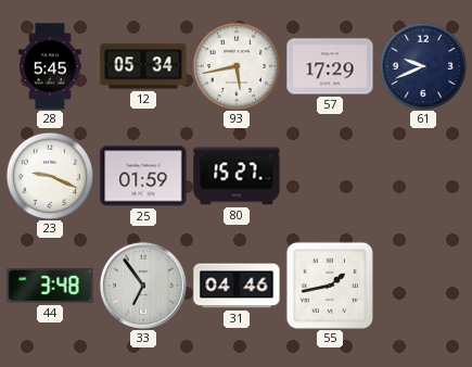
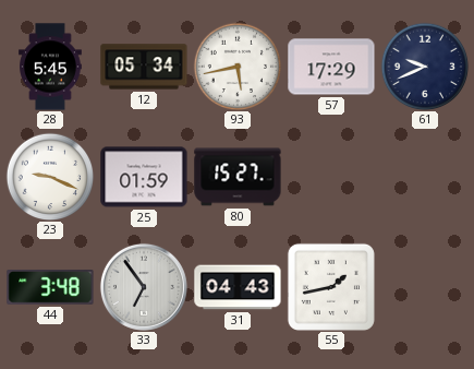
31: 04:46 -> 04:43
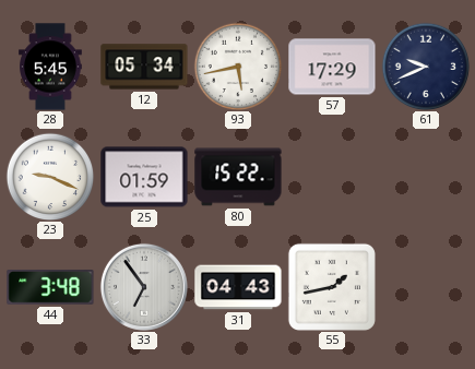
80: 15:27 -> 15:22
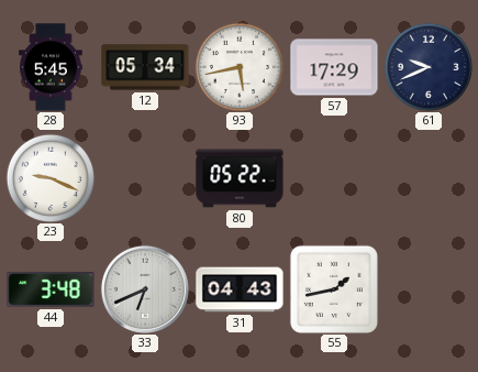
25: 01:59 -> none
80: 15:22 -> 05:22
33: 6:54 -> 6:41
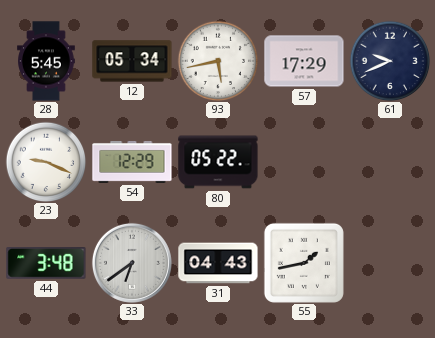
54: none -> 12:29
33: 6:41 -> 6:39
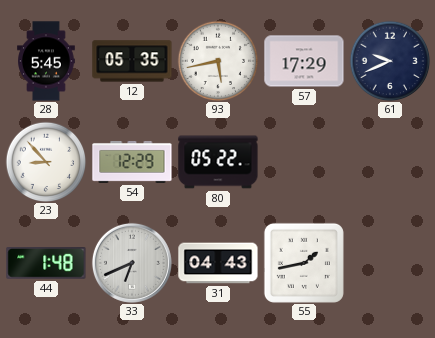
12: 05:34 -> 05:35
23: 9:19 -> 8:53
44: 3:48 -> 1:48
33: 6:39 -> 6:41
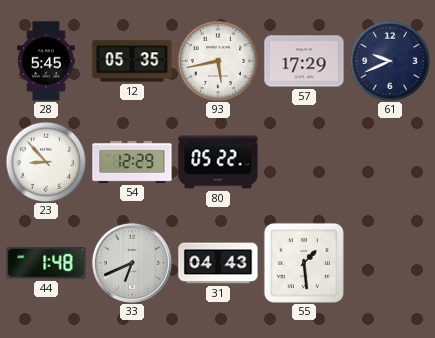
55: 1:43 -> 1:29
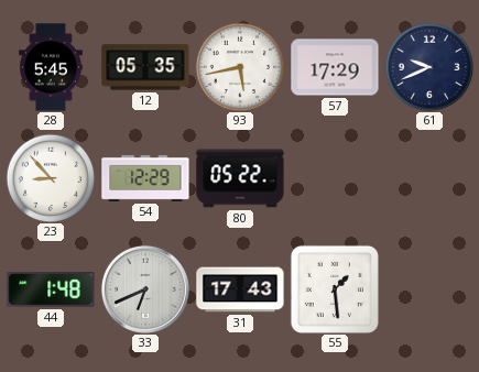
31: 04:43 -> 17:43
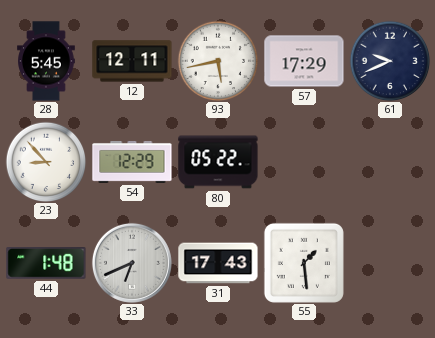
12: 05:35 -> 12:11
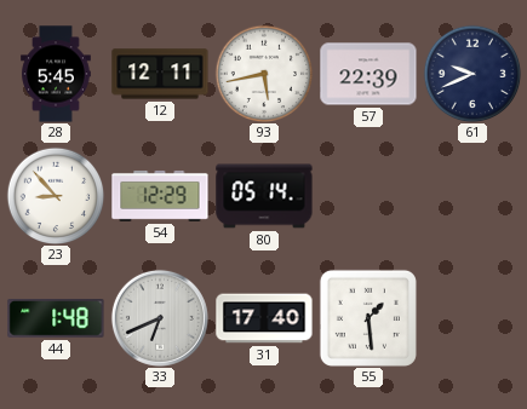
57: 17:29 -> 22:39
80: 05:22 -> 05:14
31: 17:43 -> 17:40
